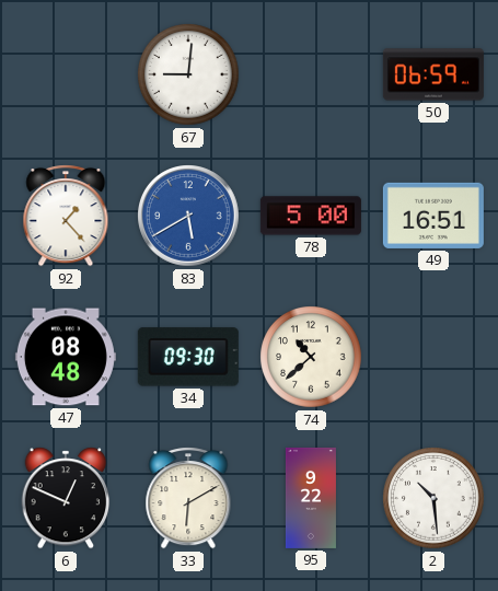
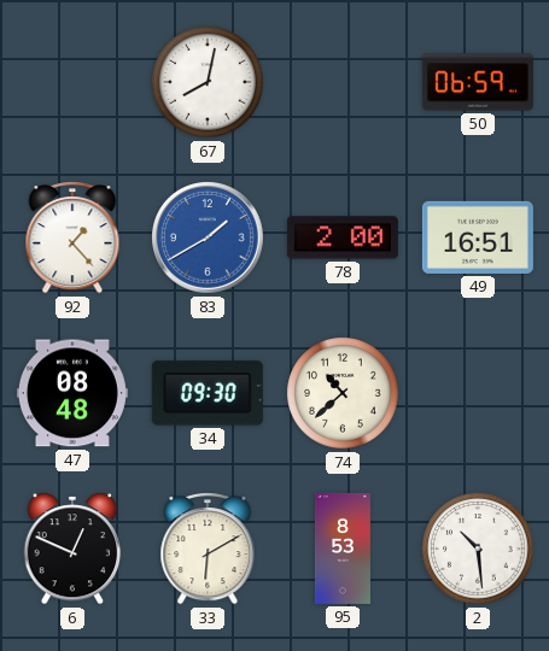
67: 9:01 -> 8:02
83: 5:40 -> 1:40
78: 5:00 -> 2:00
95: 9:22 -> 8:53
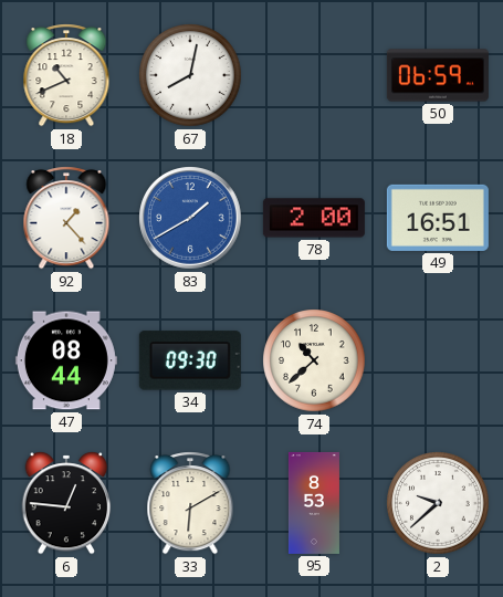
18: none -> 10:41
47: 08:48 -> 08:44
6: 12:49 -> 12:46
2: 10:29 -> 9:38
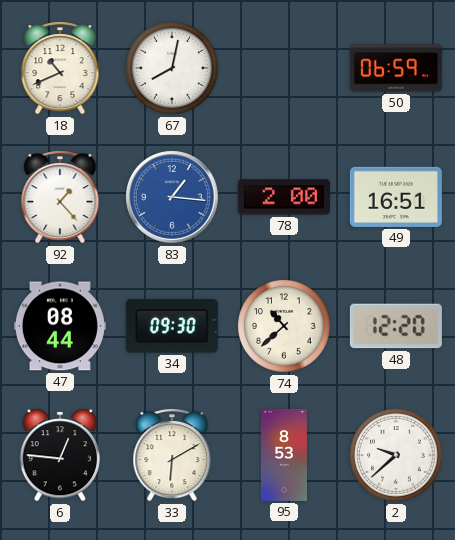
83: 1:40 -> 1:16
48: none -> 12:20
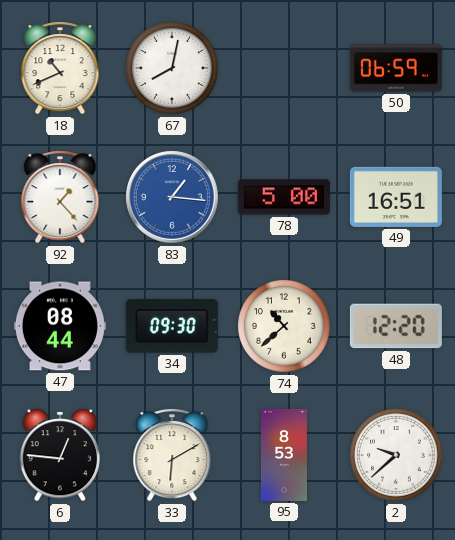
78: 2:00 -> 5:00
